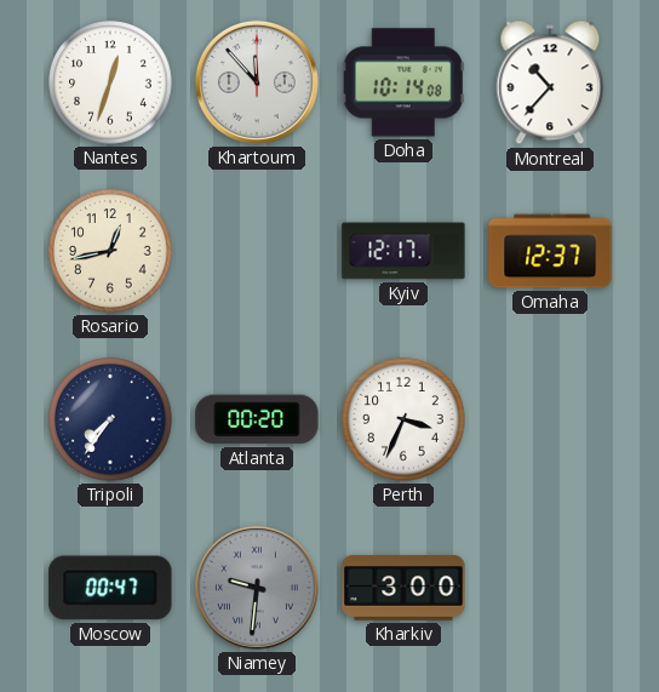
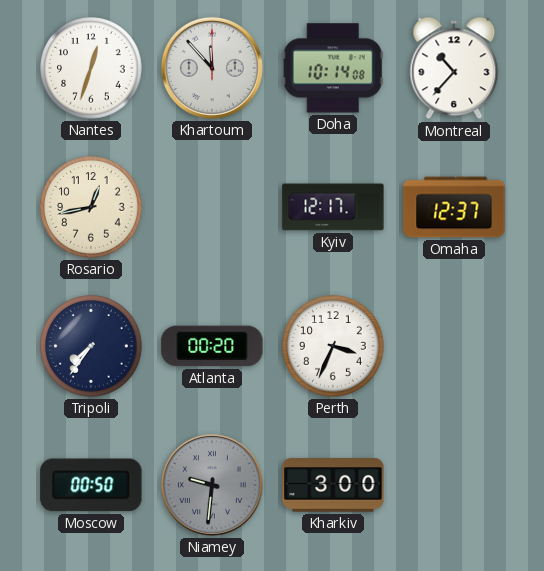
Moscow: 00:47 -> 00:50
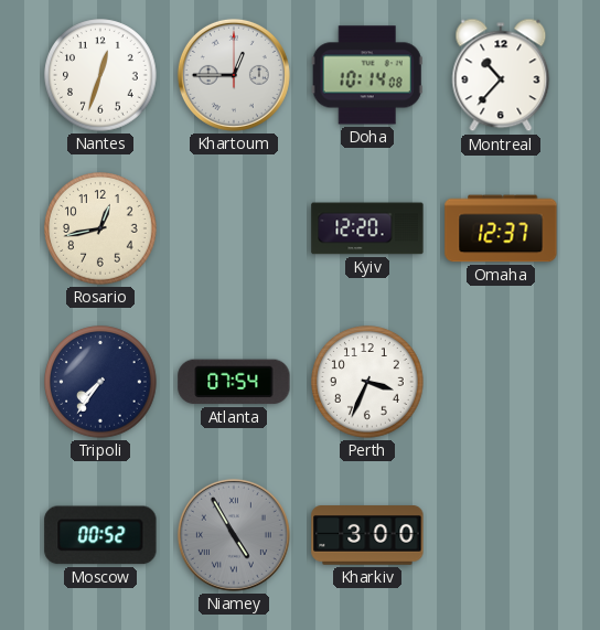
Khartoum: 11:53 -> 12:45
Kyiv: 12:17 -> 12:20
Atlanta: 00:20 -> 07:54
Moscow: 00:50 -> 00:52
Niamey: 9:31 -> 4:55
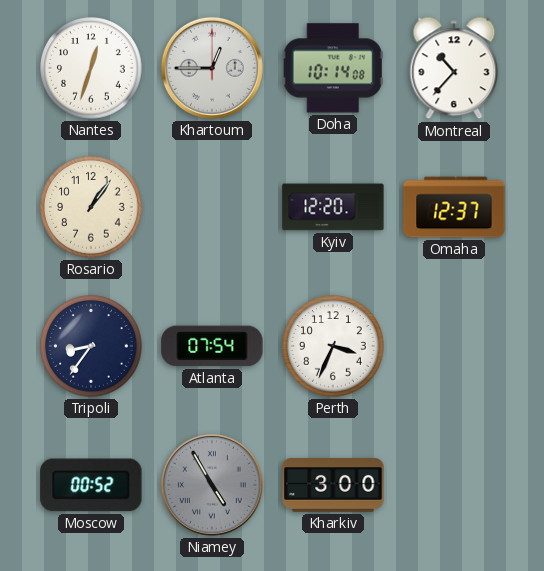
Rosario: 12:43 -> 1:06
Tripoli: 7:36 -> 8:36
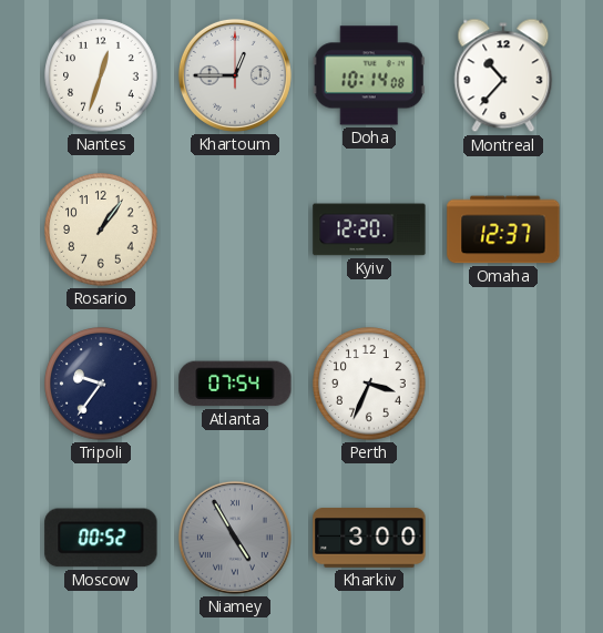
Tripoli: 8:36 -> 9:36
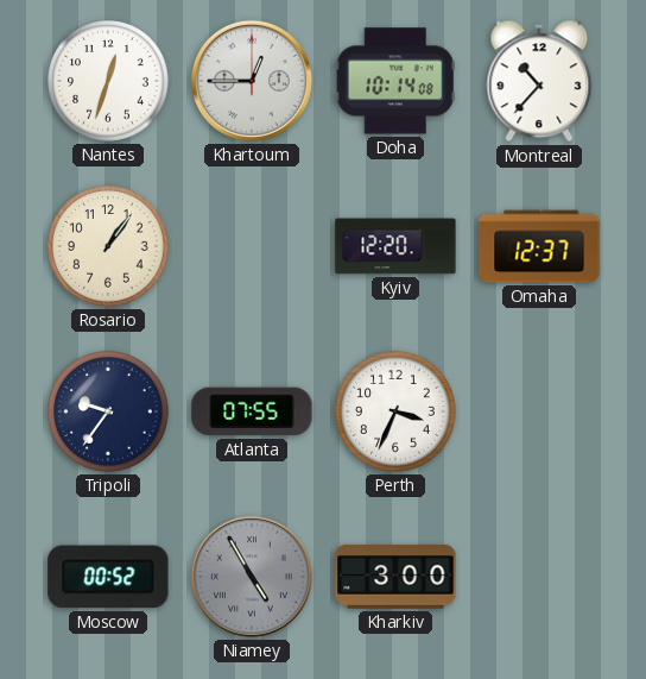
Atlanta: 07:54 -> 07:55
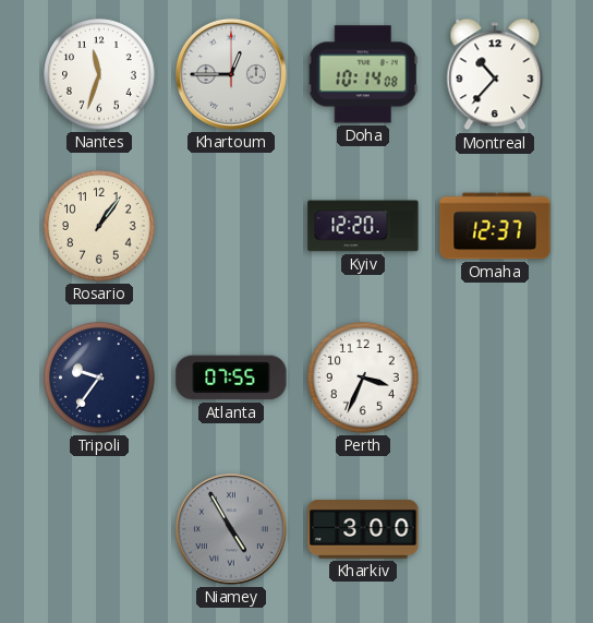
Nantes: 12:33 -> 11:33
Moscow: 00:52 -> none
